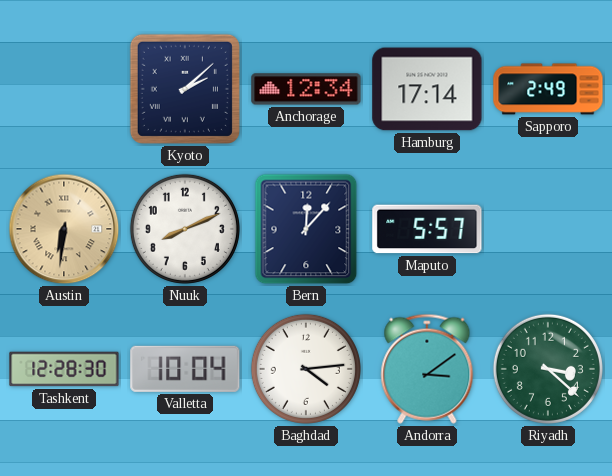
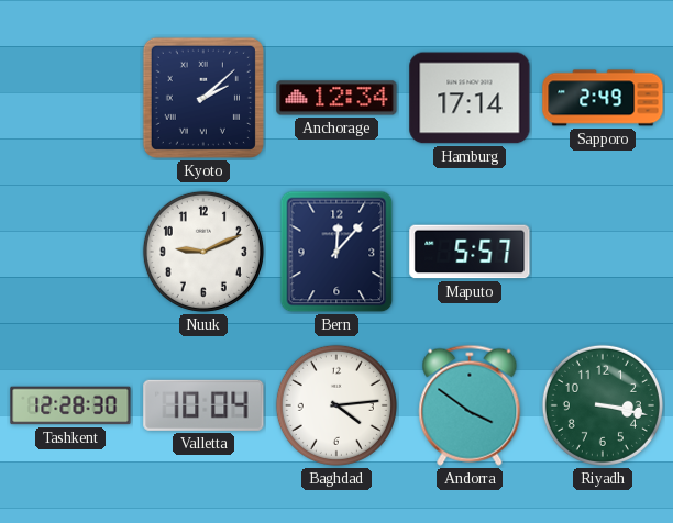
Austin: 6:31 -> none
Nuuk: 8:11 -> 9:11
Andorra: 3:09 -> 3:51
Riyadh: 3:22 -> 3:17
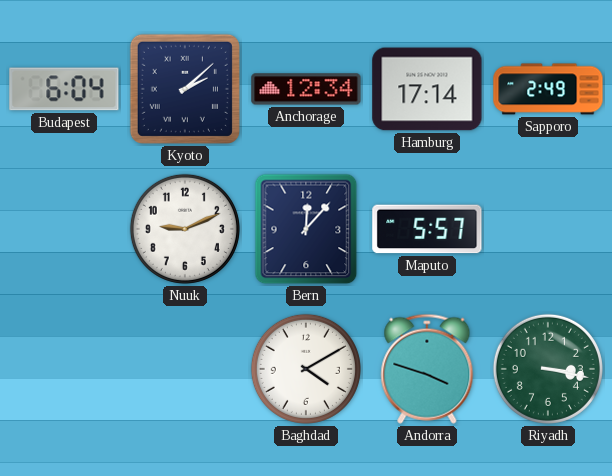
Budapest: none -> 6:04
Tashkent: 12:28 -> none
Valletta: 10:04 -> none
Baghdad: 4:14 -> 4:10
Andorra: 3:51 -> 3:48
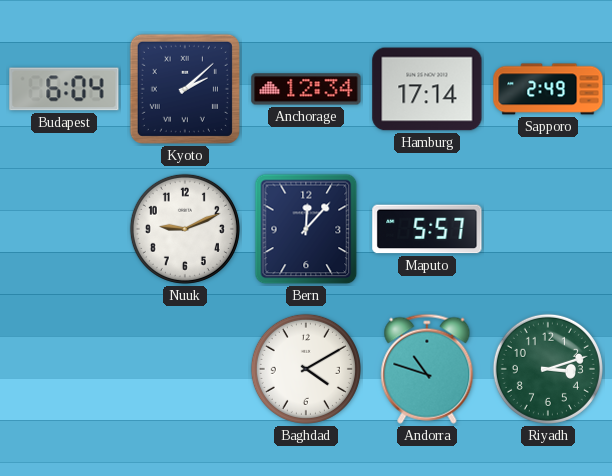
Andorra: 3:48 -> 10:48
Riyadh: 3:17 -> 3:12
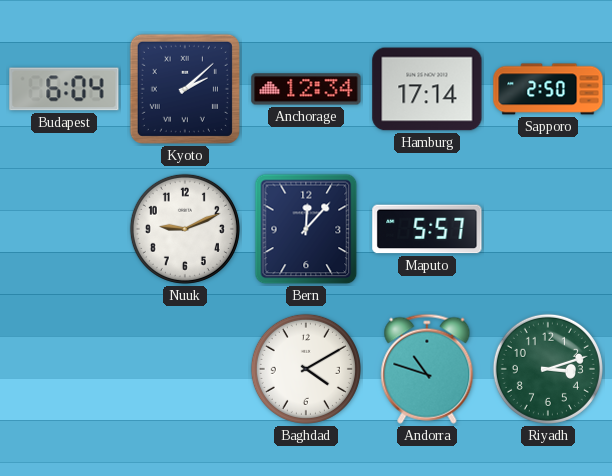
Sapporo: 2:49 -> 2:50
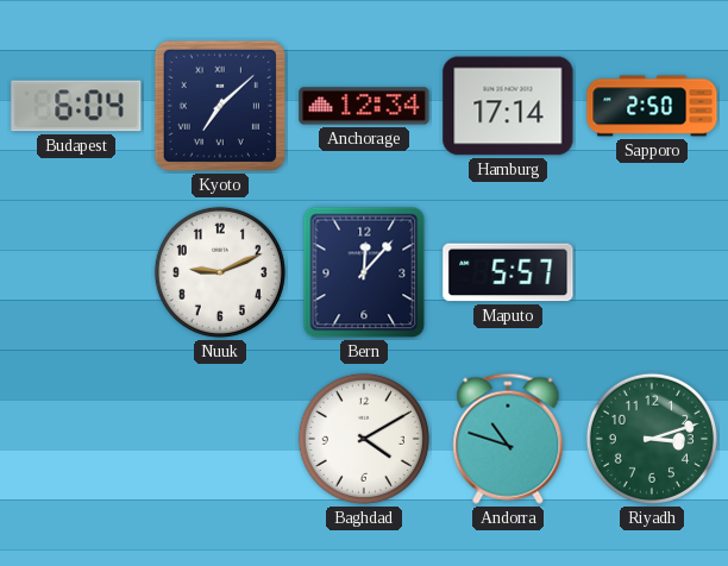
Kyoto: 2:08 -> 7:08
